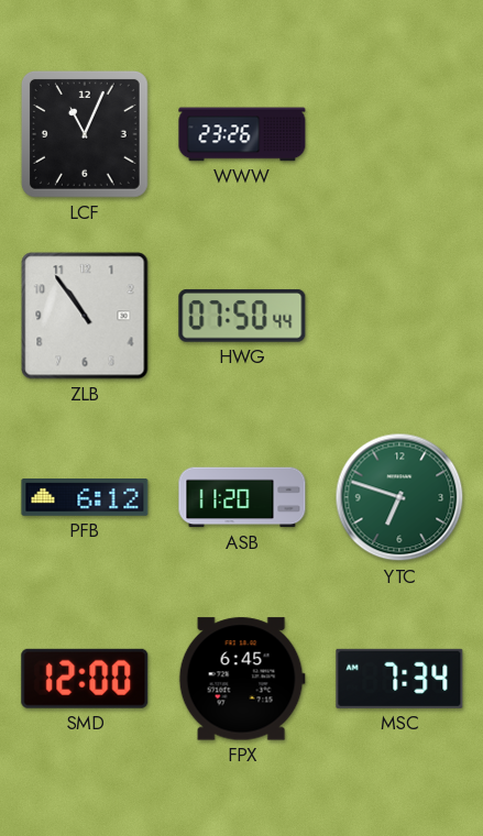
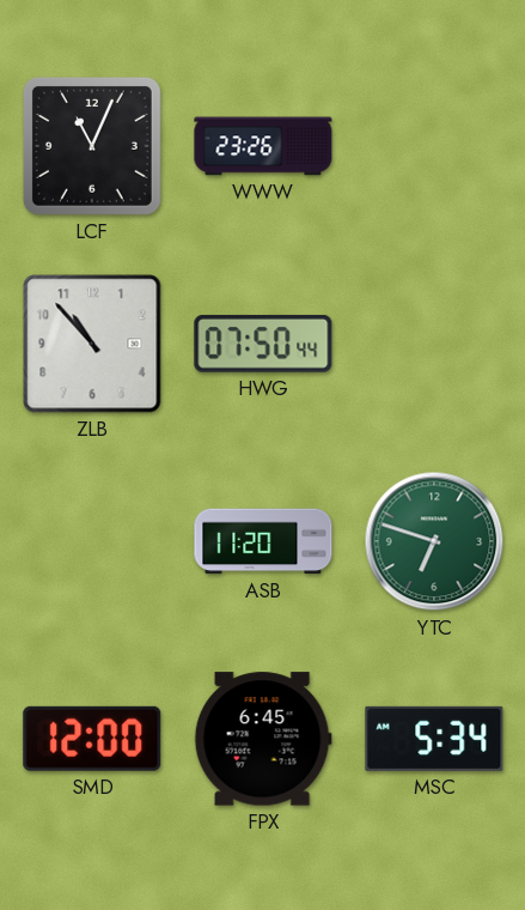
ZLB: 10:54 -> 10:53
PFB: 6:12 -> none
MSC: 7:34 -> 5:34
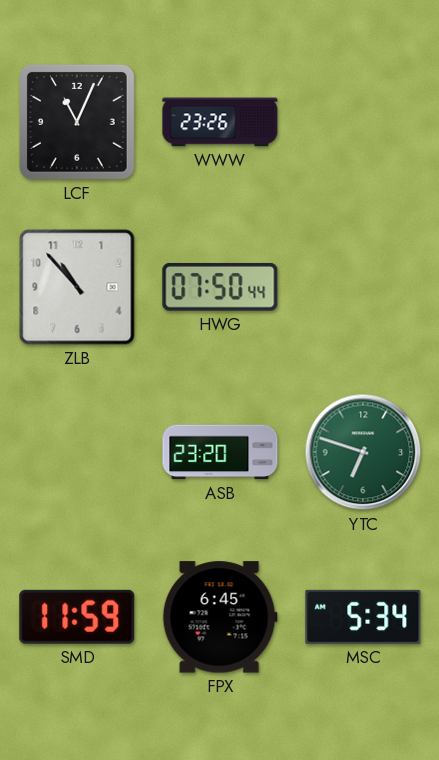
ASB: 11:20 -> 23:20
SMD: 12:00 -> 11:59
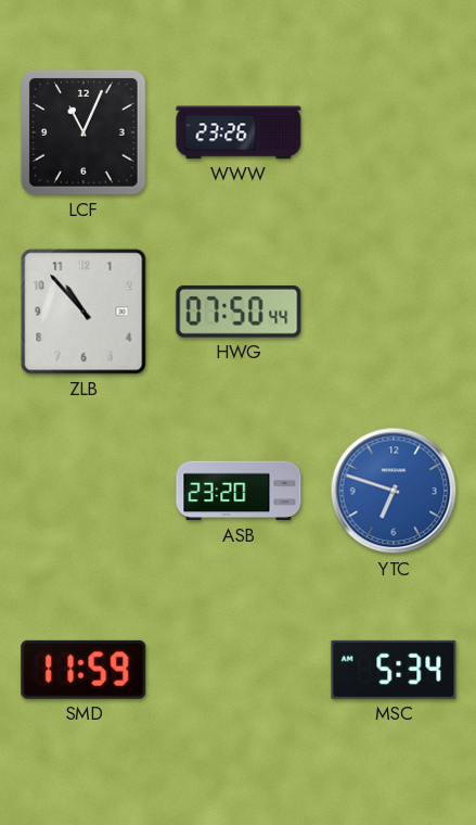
YTC dial: green -> blue
FPX: 6:45 -> none
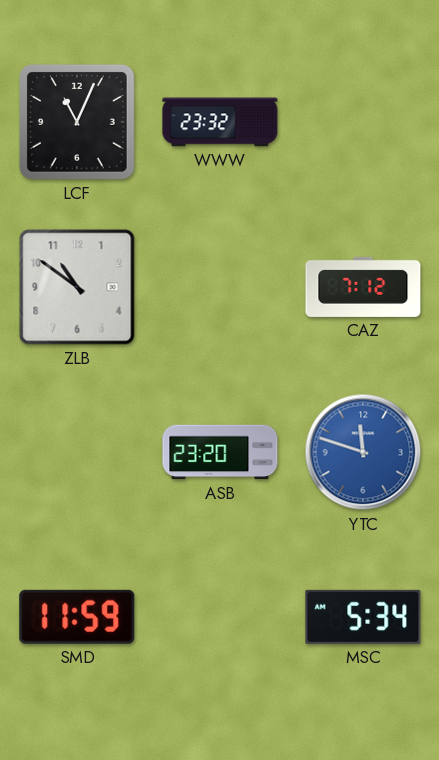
WWW: 23:26 -> 23:32
ZLB: 10:53 -> 10:51
HWG: 07:50 -> none
CAZ: none -> 7:12
YTC: 6:48 -> 11:48
